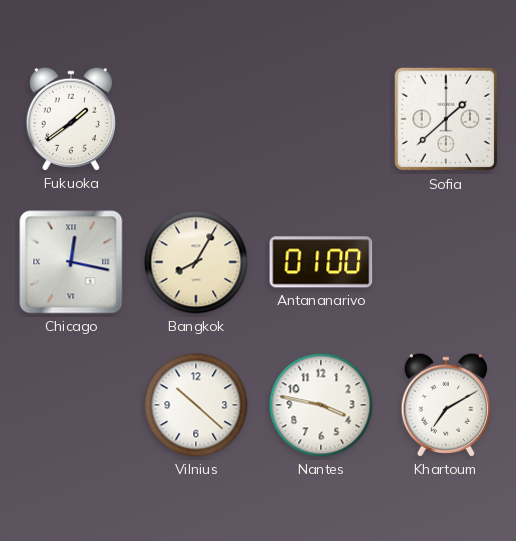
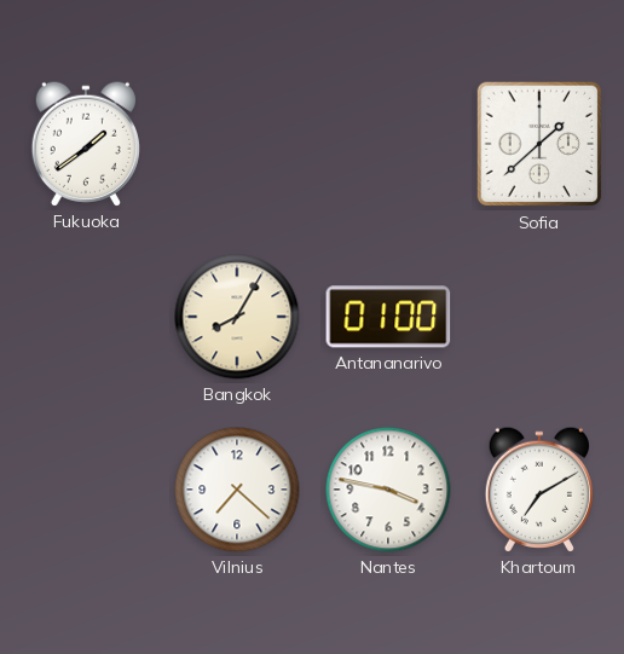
Chicago: 12:17 -> none
Vilnius: 10:22 -> 7:22
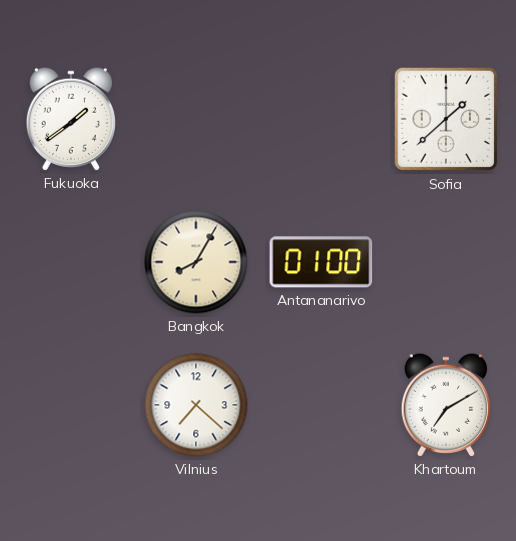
Nantes: 3:47 -> none
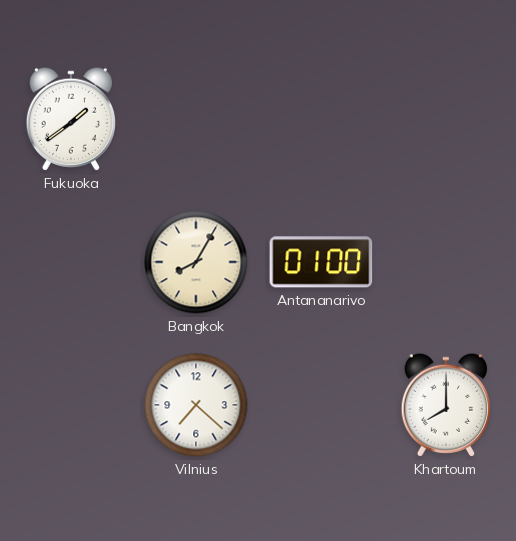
Sofia: 1:38 -> none
Khartoum: 7:10 -> 8:00
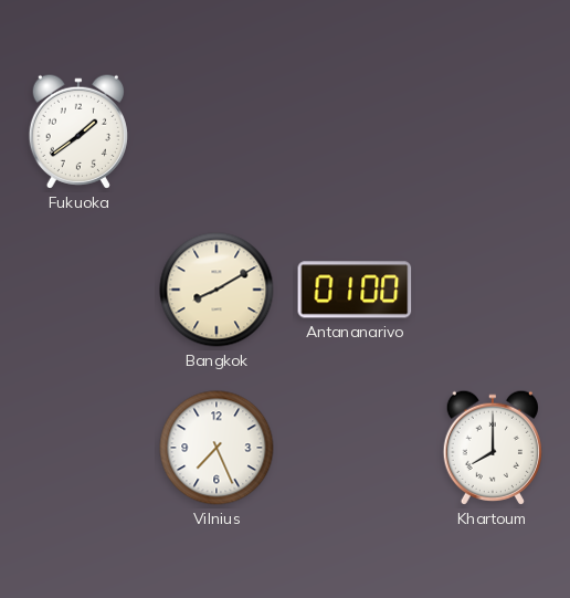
Bangkok: 8:05 -> 8:10
Vilnius: 7:22 -> 7:26
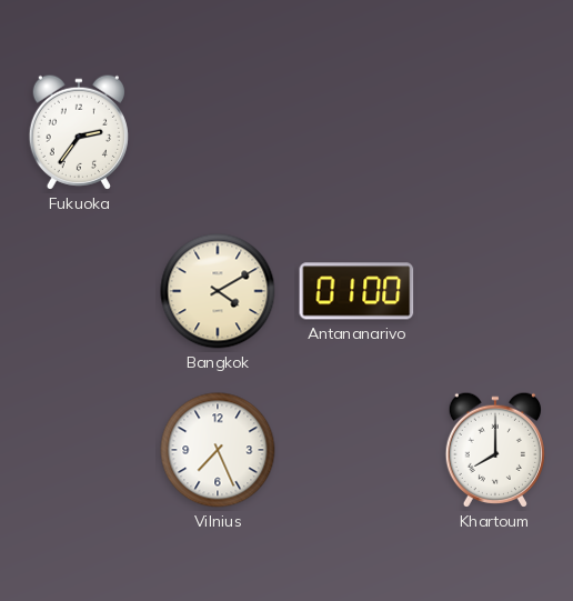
Fukuoka: 1:39 -> 2:36
Bangkok: 8:10 -> 4:10
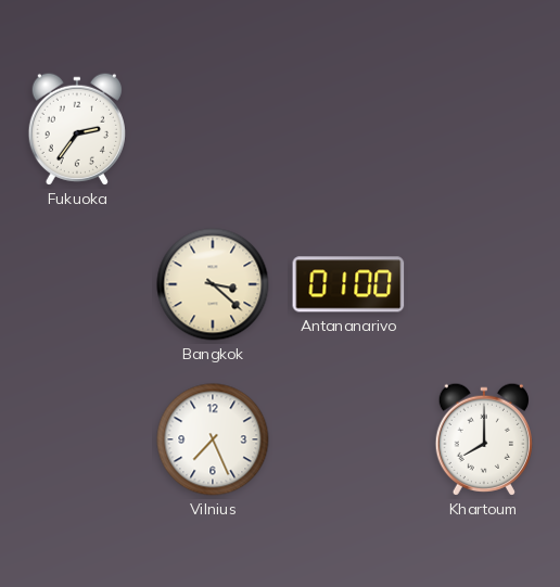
Bangkok: 4:10 -> 3:22
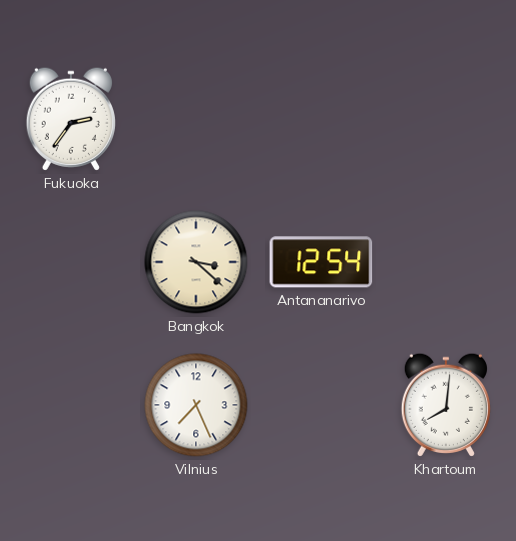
Antananarivo: 01:00 -> 12:54
Khartoum: 8:00 -> 8:01
